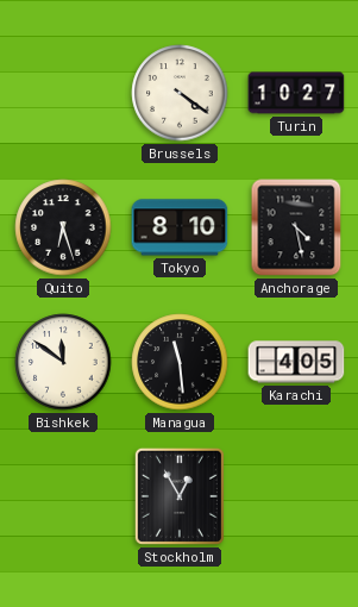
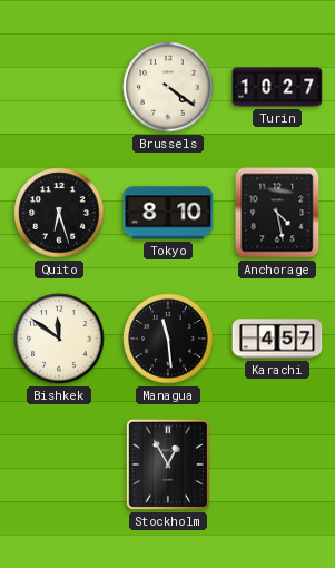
Karachi: 4:05 -> 4:57
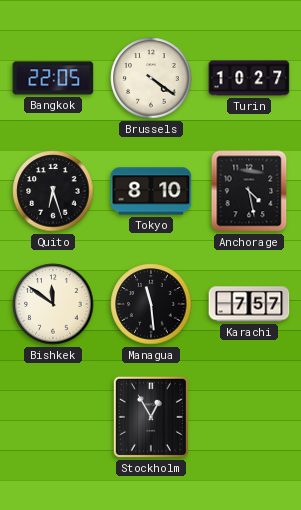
Bangkok: none -> 22:05
Karachi: 4:57 -> 7:57
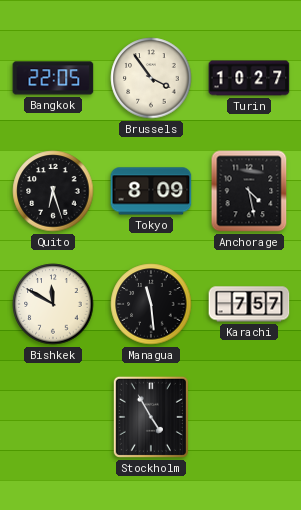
Brussels: 4:21 -> 3:54
Tokyo: 8:10 -> 8:09
Bishkek: 11:51 -> 11:50
Stockholm: 12:55 -> 4:55
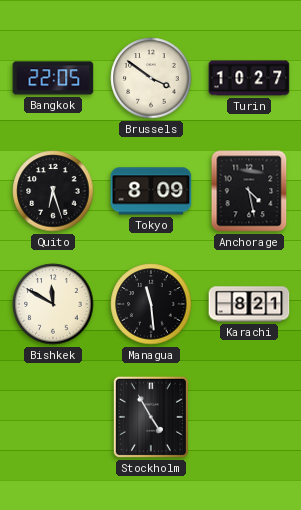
Brussels: 3:54 -> 3:51
Karachi: 7:57 -> 8:21
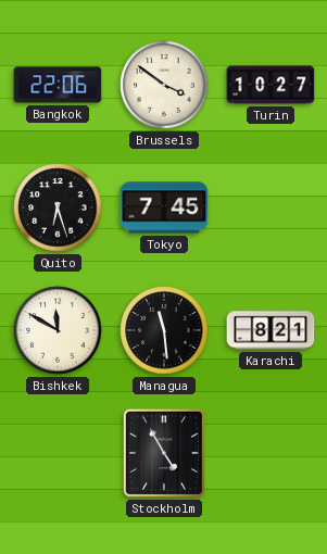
Bangkok: 22:05 -> 22:06
Tokyo: 8:09 -> 7:45
Anchorage: 4:28 -> none
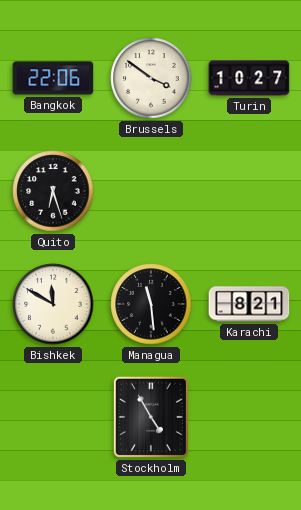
Tokyo: 7:45 -> none
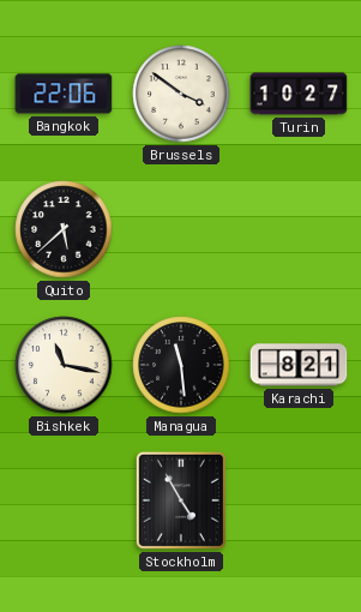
Quito: 6:27 -> 5:38
Bishkek: 11:50 -> 11:17
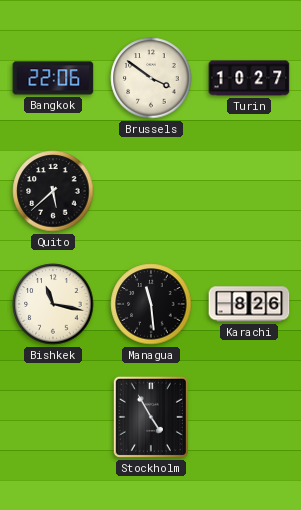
Karachi: 8:21 -> 8:26
